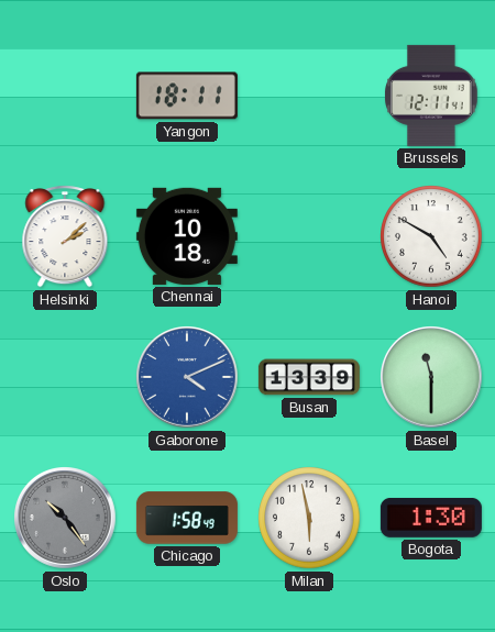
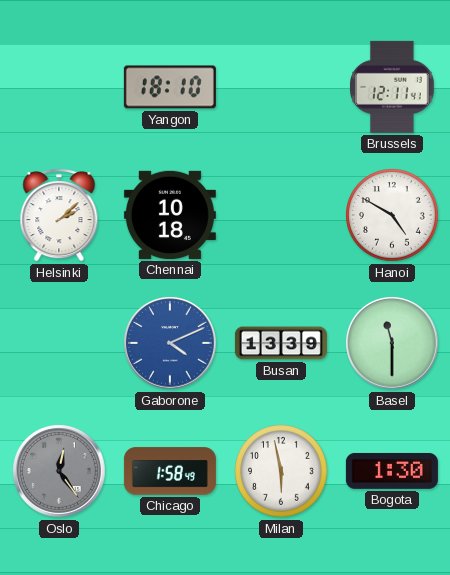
Yangon: 18:11 -> 18:10
Oslo: 10:24 -> 12:24
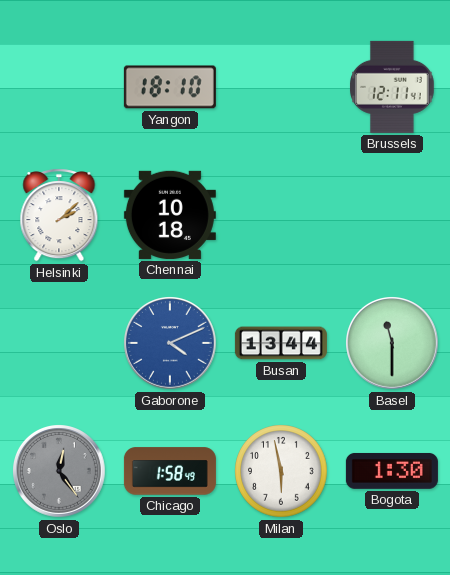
Hanoi: 4:50 -> none
Busan: 13:39 -> 13:44
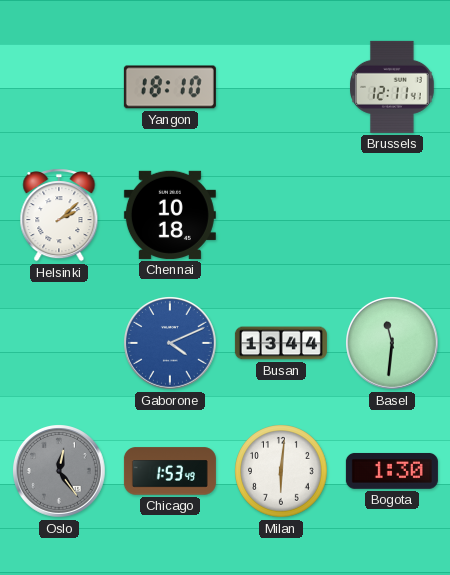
Basel: 11:30 -> 11:31
Chicago: 1:58 -> 1:53
Milan: 5:58 -> 6:01
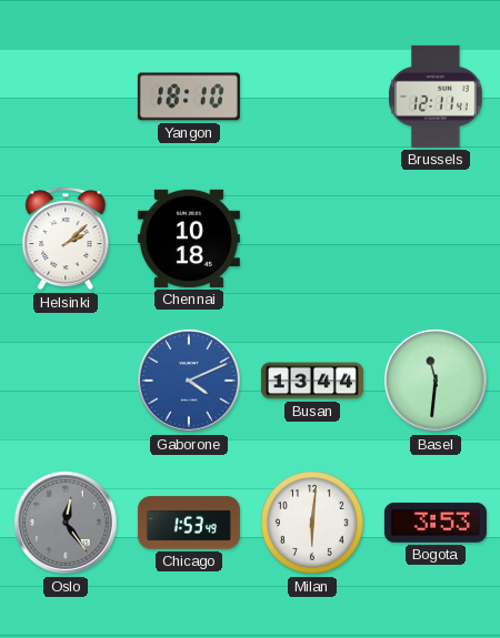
Bogota: 1:30 -> 3:53
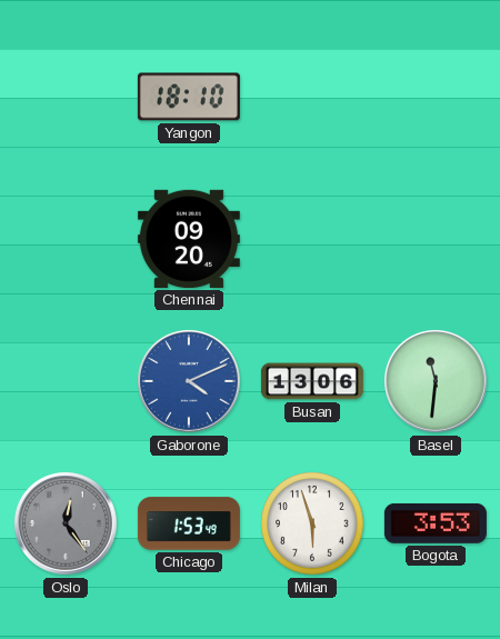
Brussels: 12:11 -> none
Helsinki: 2:08 -> none
Chennai: 10:18 -> 09:20
Busan: 13:44 -> 13:06
Milan: 6:01 -> 5:57
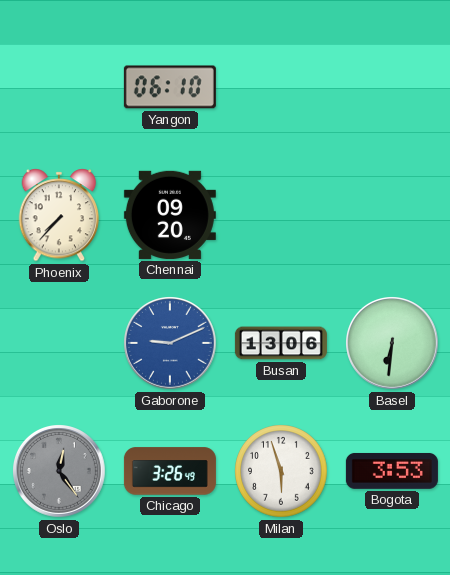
Yangon: 18:10 -> 06:10
Phoenix: none -> 7:37
Gaborone: 4:11 -> 9:11
Basel: 11:31 -> 6:31
Chicago: 1:53 -> 3:26
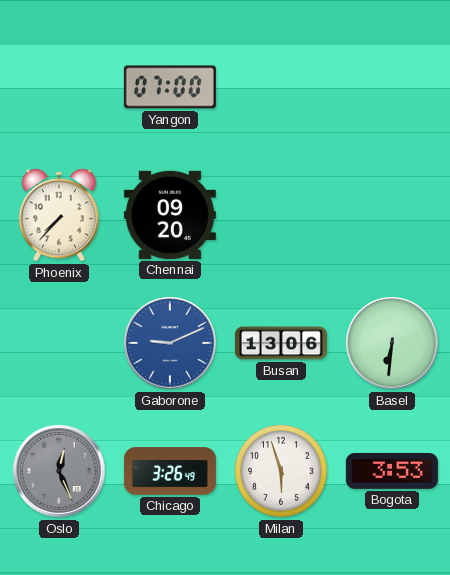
Yangon: 06:10 -> 07:00
Oslo: 12:24 -> 12:26
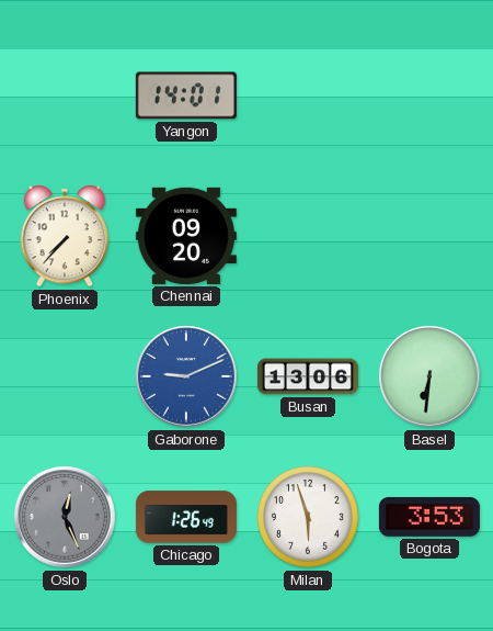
Yangon: 07:00 -> 14:01
Chicago: 3:26 -> 1:26
